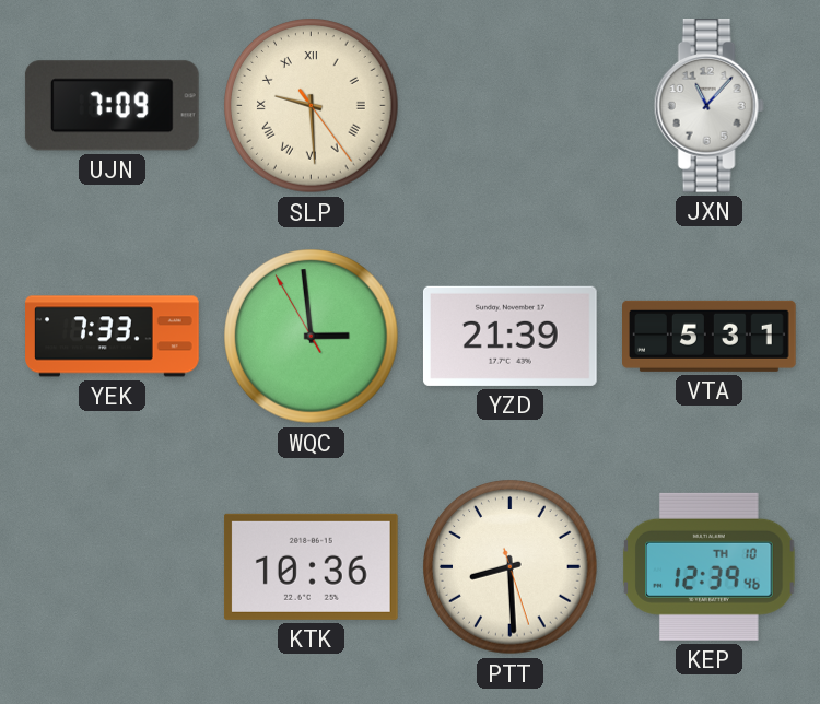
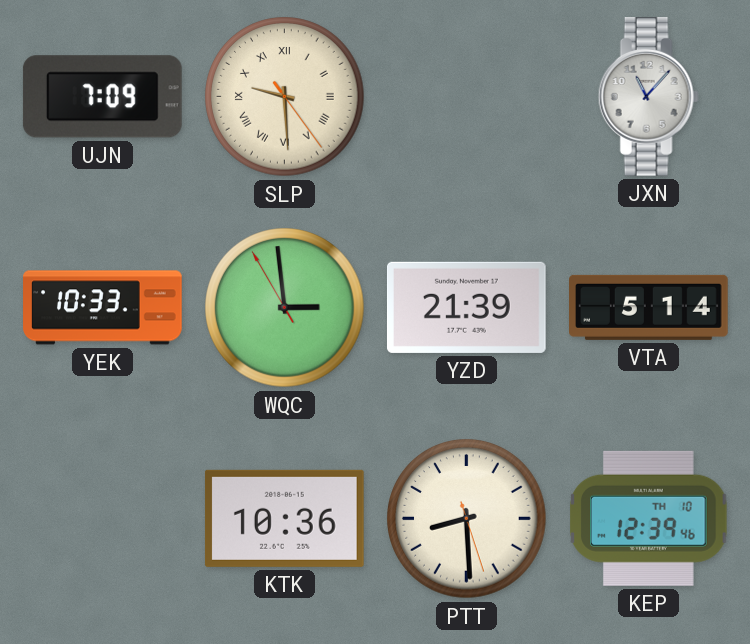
YEK: 7:33 -> 10:33
VTA: 5:31 -> 5:14
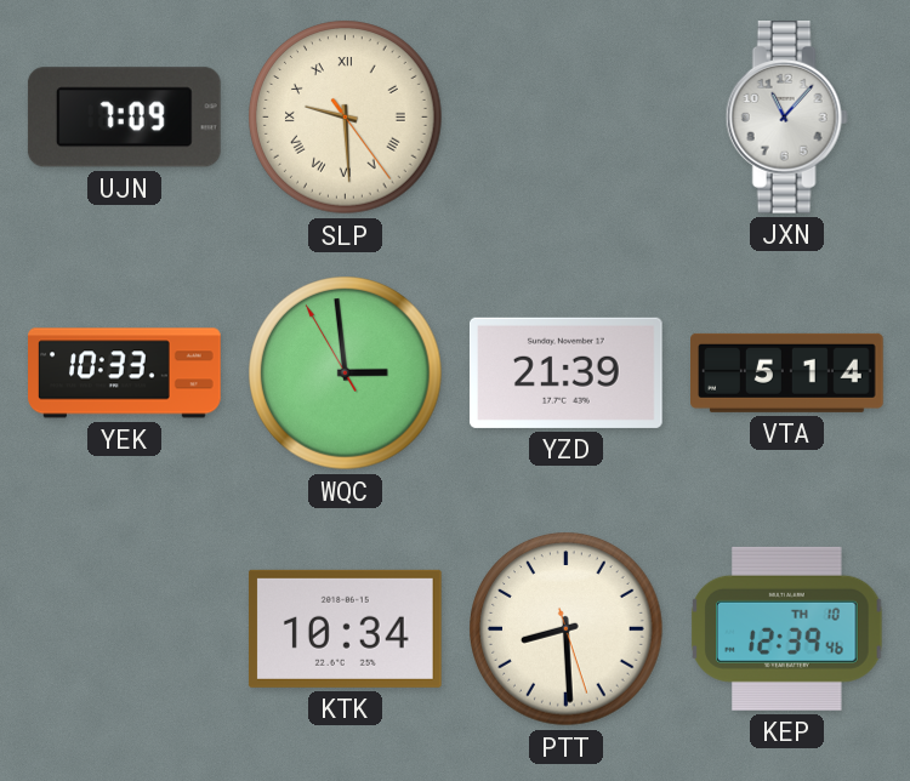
KTK: 10:36 -> 10:34
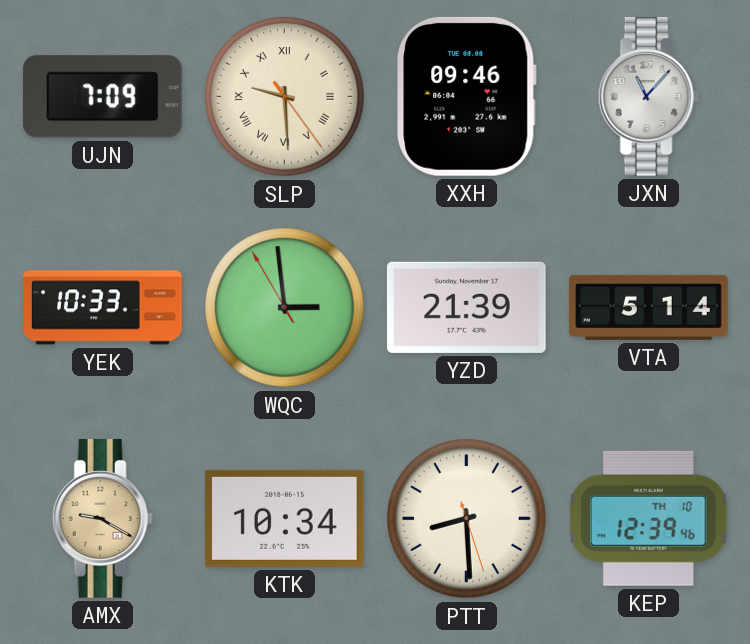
XXH: none -> 09:46
AMX: none -> 9:20
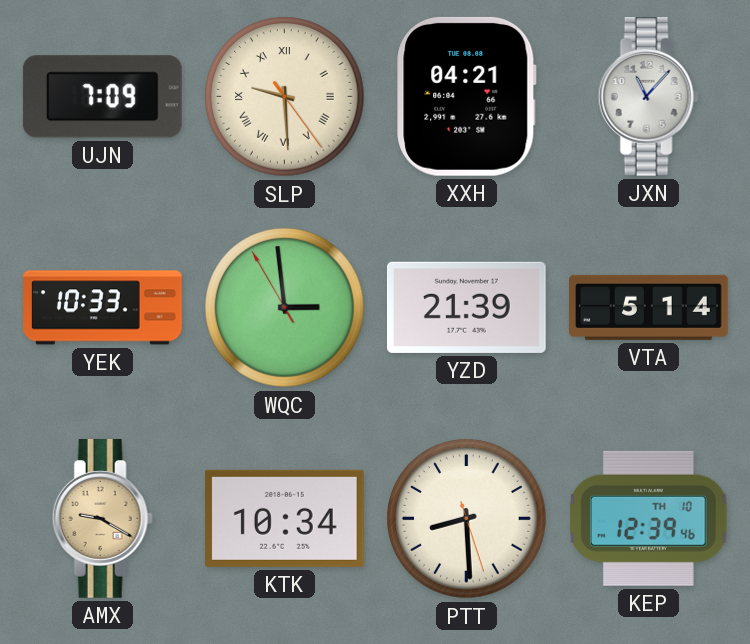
XXH: 09:46 -> 04:21
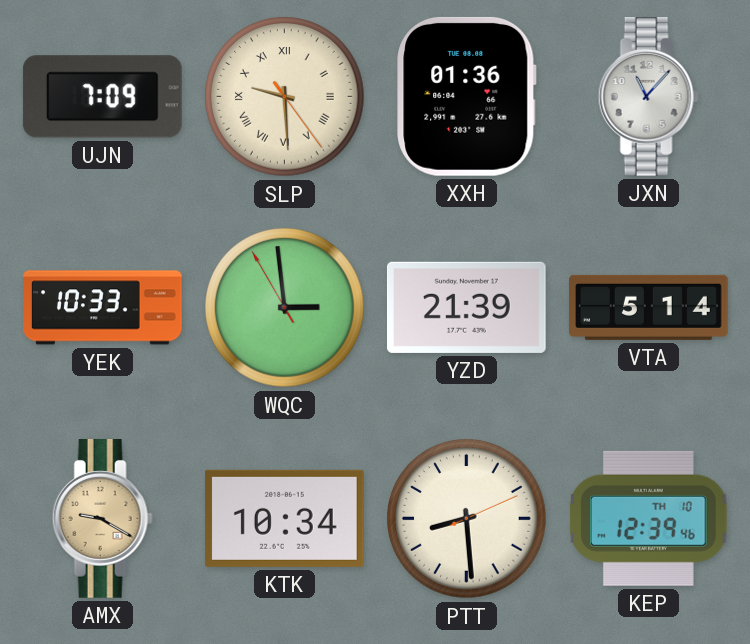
XXH: 04:21 -> 01:36
PTT: 8:29:27 -> 8:29:11
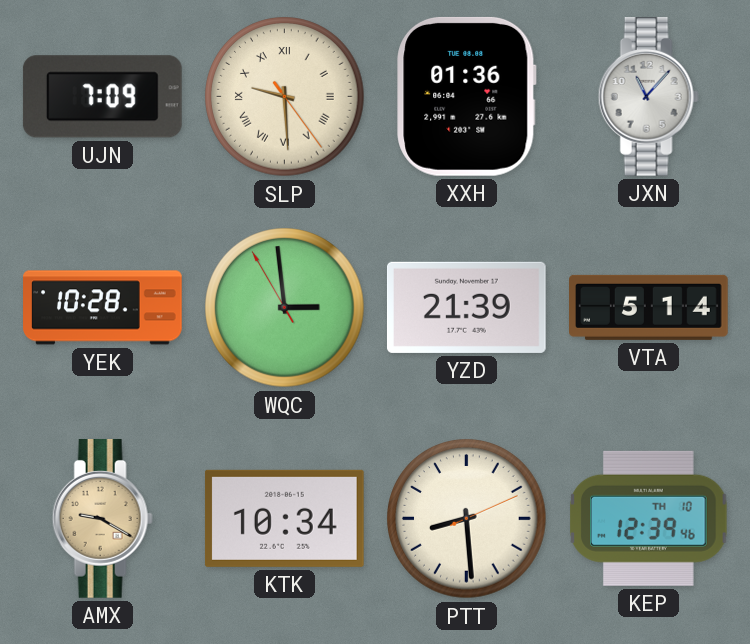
YEK: 10:33 -> 10:28
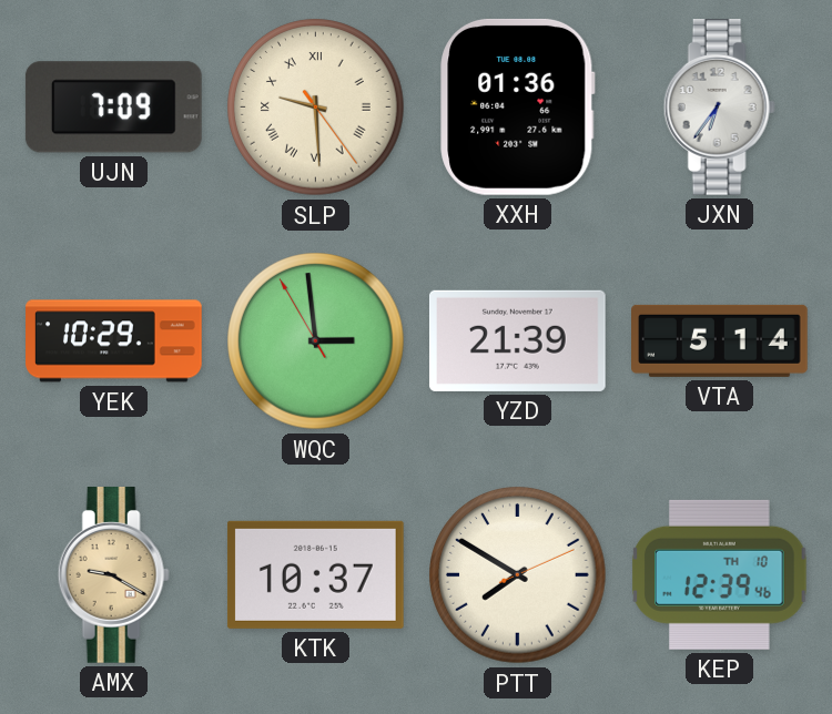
JXN: 11:07 -> 6:36
YEK: 10:28 -> 10:29
KTK: 10:34 -> 10:37
PTT: 8:29 -> 7:50
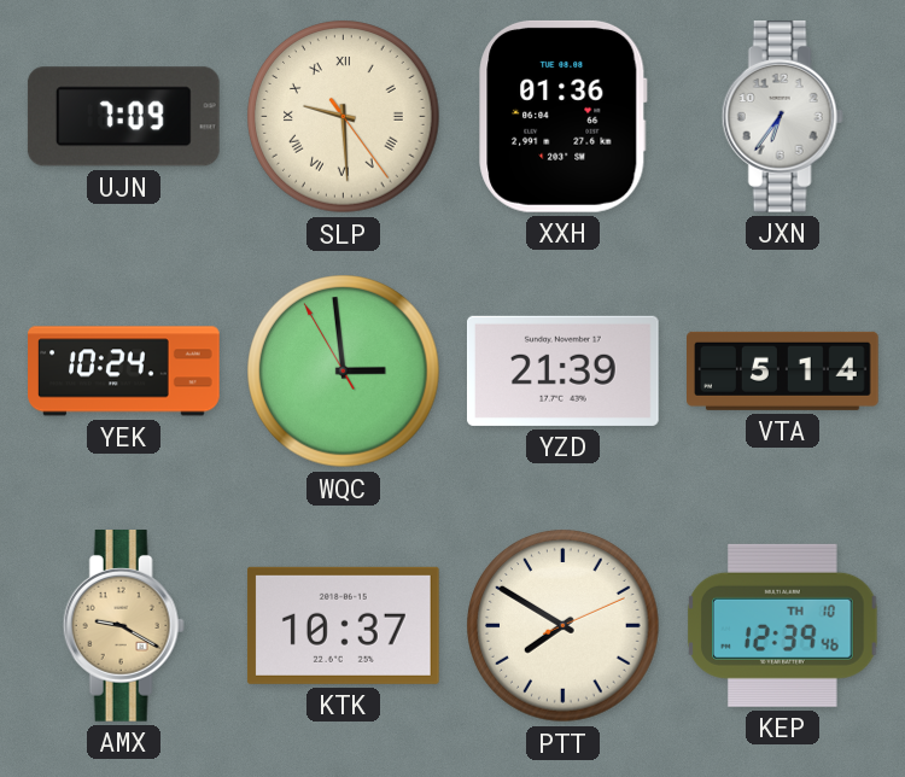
YEK: 10:29 -> 10:24
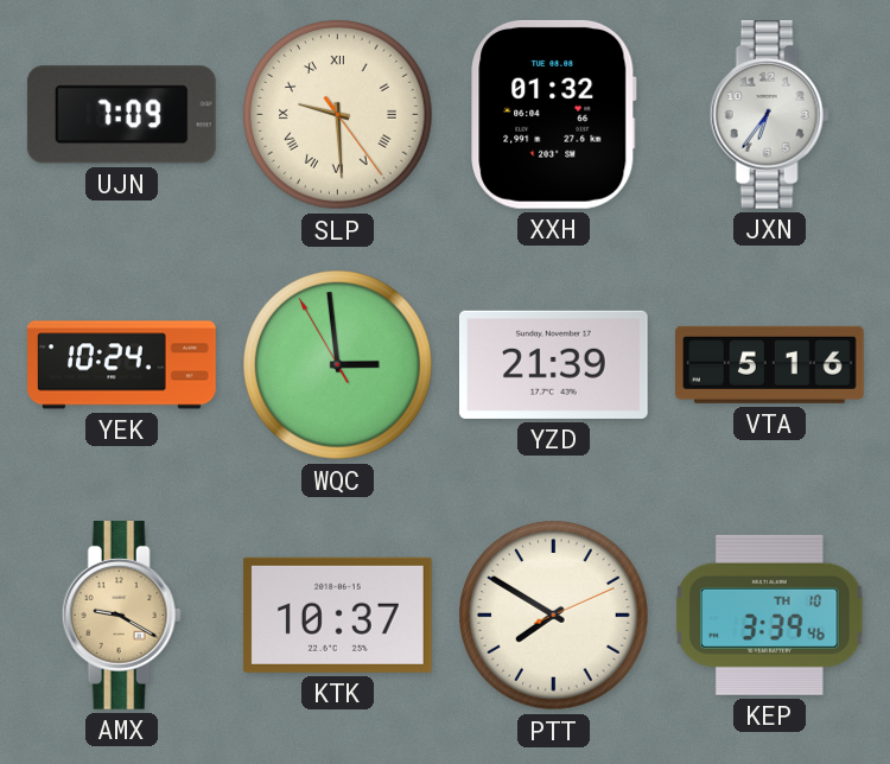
XXH: 01:36 -> 01:32
VTA: 5:14 -> 5:16
KEP: 12:39 -> 3:39
